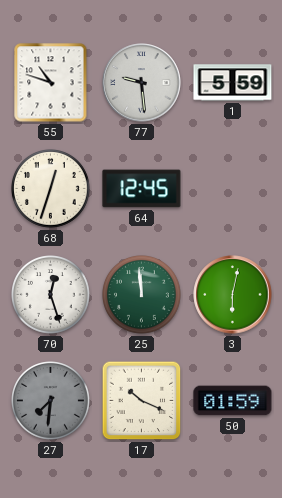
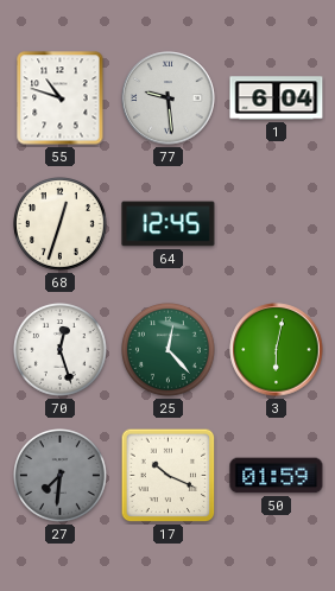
1: 5:59 -> 6:04
25: 11:59 -> 12:23
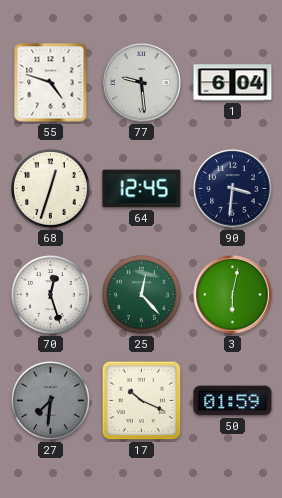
55: 10:48 -> 4:48
90: none -> 3:31
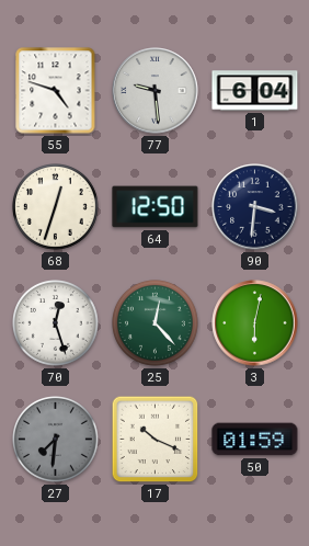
64: 12:45 -> 12:50
